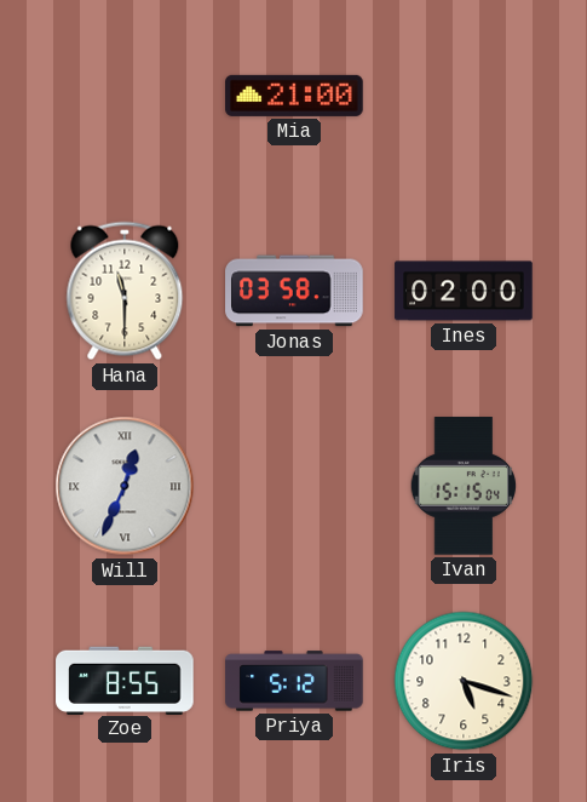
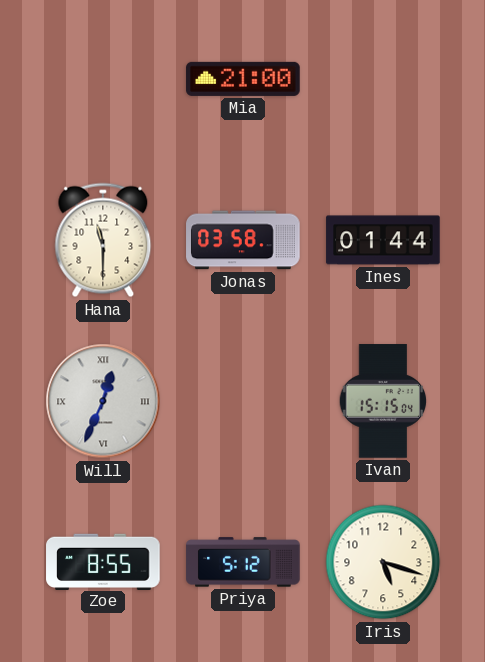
Ines: 02:00 -> 01:44
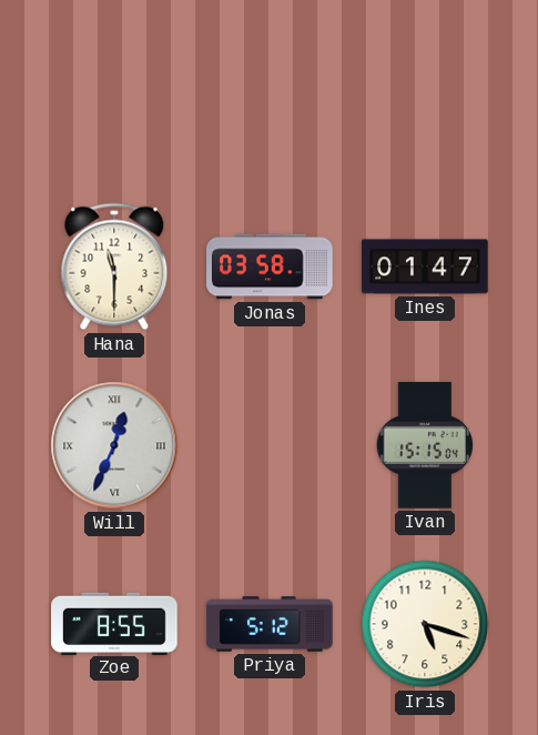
Mia: 21:00 -> none
Ines: 01:44 -> 01:47
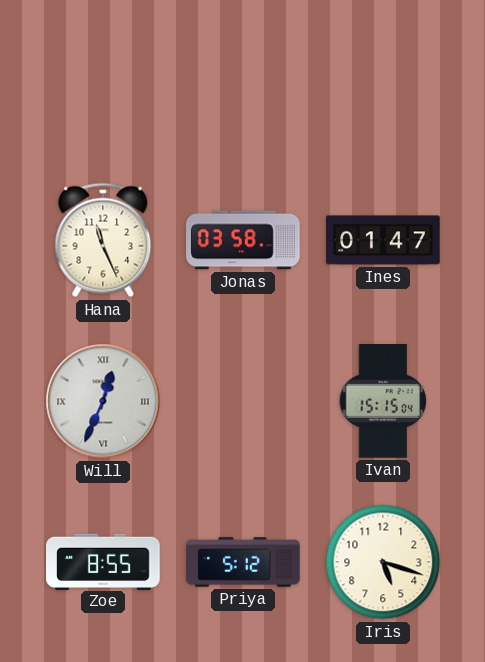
Hana: 11:30 -> 11:26
